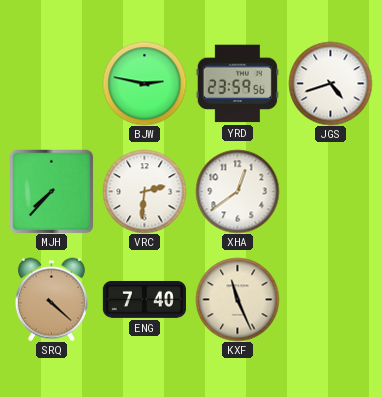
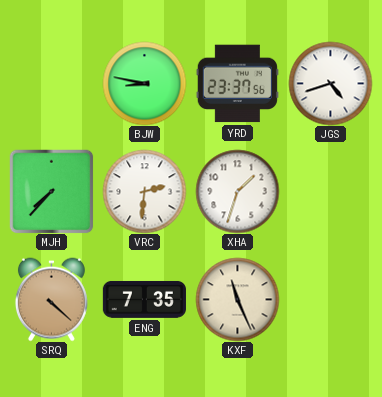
BJW: 2:47 -> 8:47
YRD: 23:59 -> 23:37
XHA: 12:39 -> 1:33
ENG: 7:40 -> 7:35
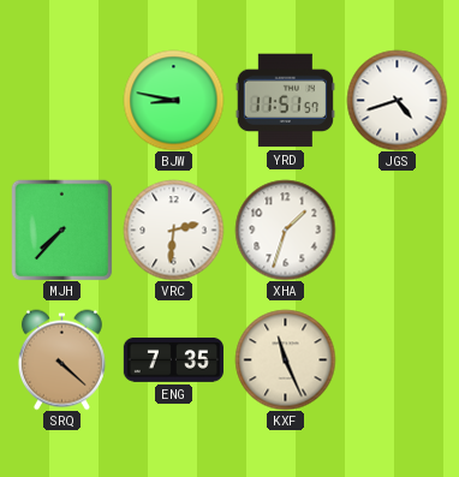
YRD: 23:37 -> 11:51
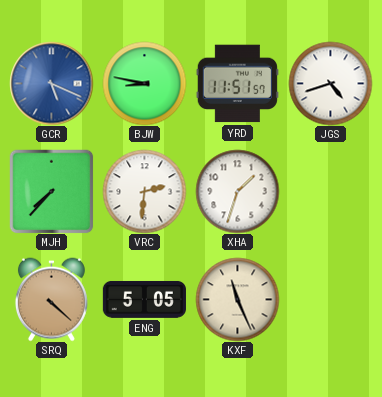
GCR: none -> 5:19
ENG: 7:35 -> 5:05
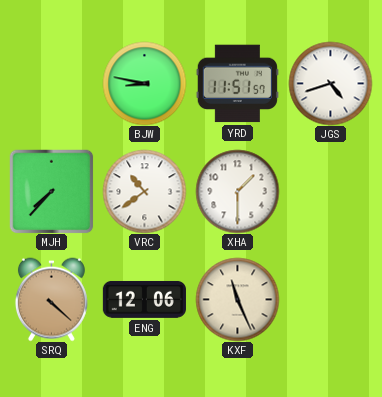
GCR: 5:19 -> none
VRC: 2:31 -> 10:39
XHA: 1:33 -> 1:30
ENG: 5:05 -> 12:06
